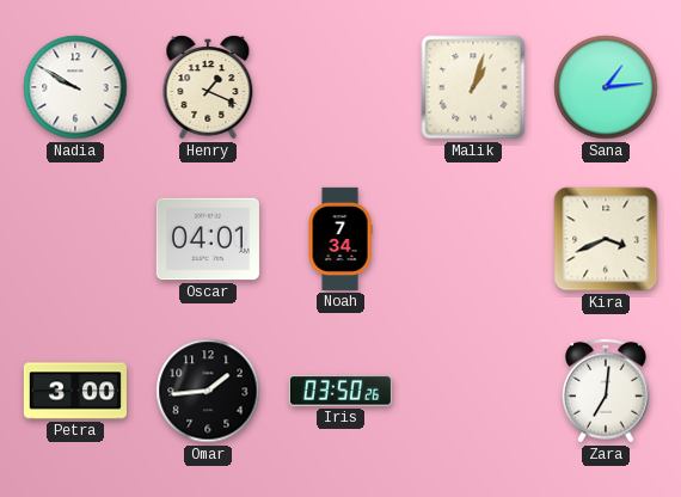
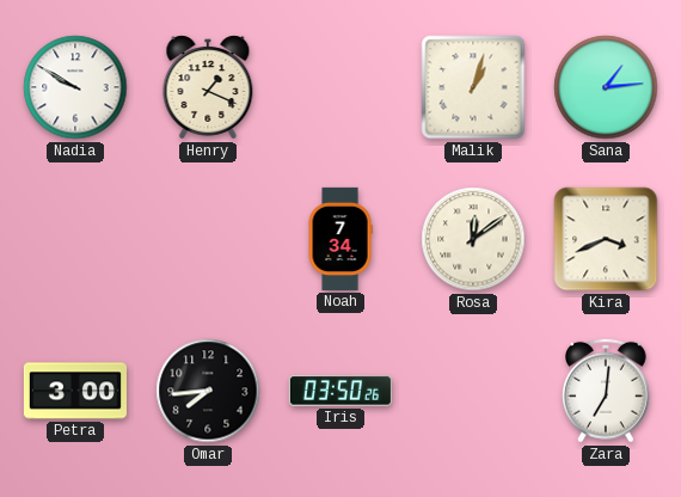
Oscar: 04:01 -> none
Rosa: none -> 12:09
Omar: 1:44 -> 7:44
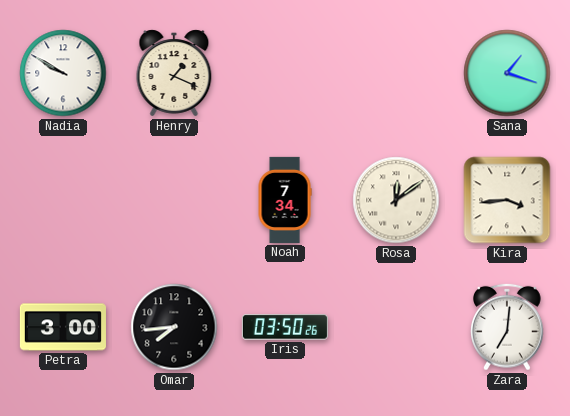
Malik: 1:03 -> none
Sana: 1:14 -> 1:18
Kira: 3:41 -> 3:44
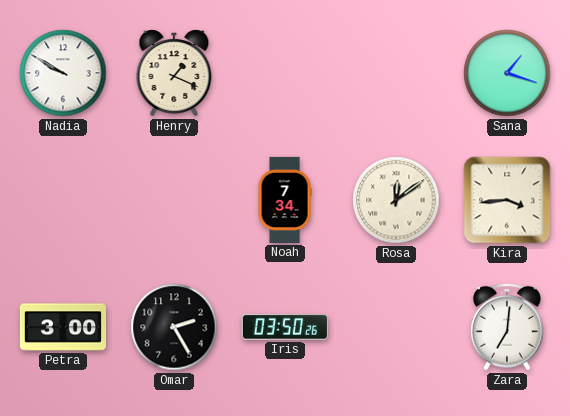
Omar: 7:44 -> 2:25
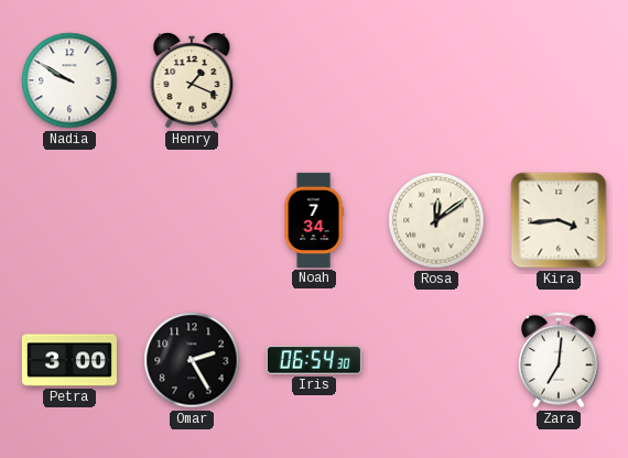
Sana: 1:18 -> none
Iris: 03:50 -> 06:54
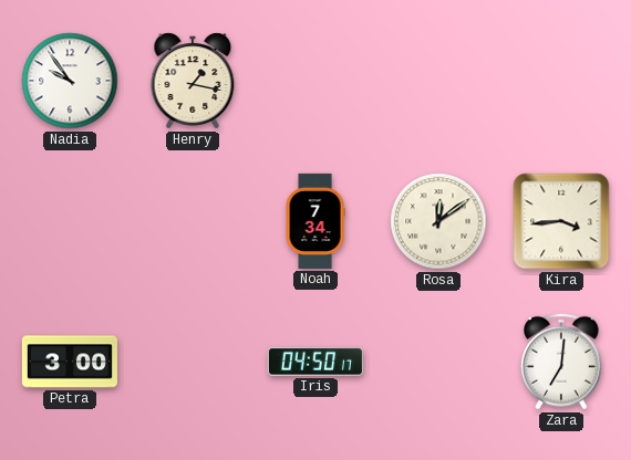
Nadia: 9:50 -> 9:54
Henry: 1:19 -> 1:17
Omar: 2:25 -> none
Iris: 06:54 -> 04:50
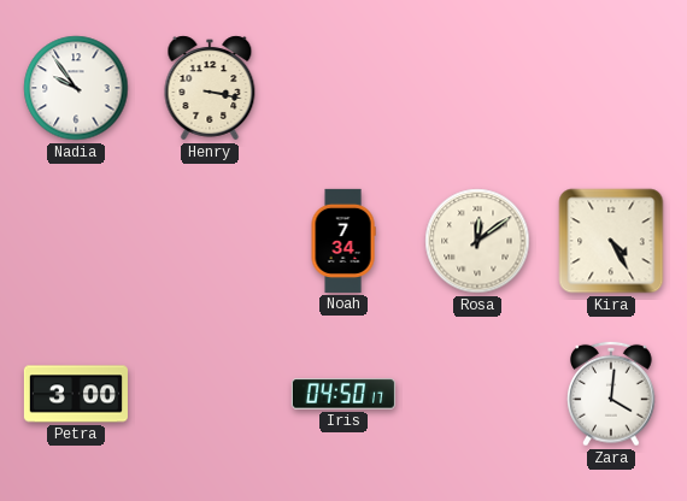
Henry: 1:17 -> 3:17
Kira: 3:44 -> 4:25
Zara: 7:01 -> 4:01
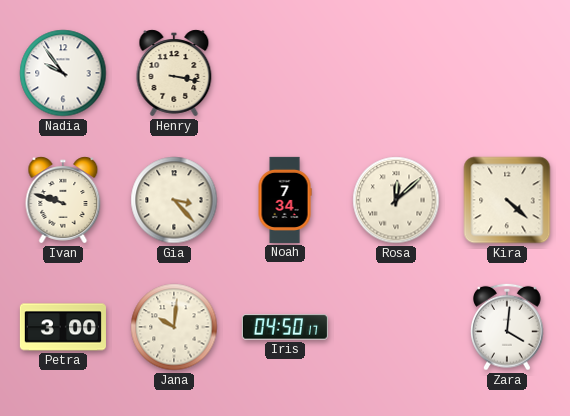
Ivan: none -> 9:48
Gia: none -> 3:23
Rosa: 12:09 -> 12:08
Kira: 4:25 -> 4:22
Jana: none -> 10:01
